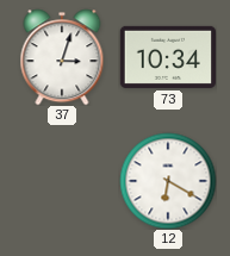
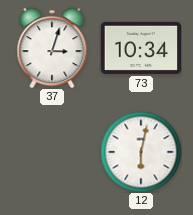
12: 6:20 -> 6:02
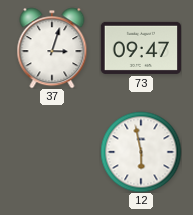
73: 10:34 -> 09:47
12: 6:02 -> 5:58
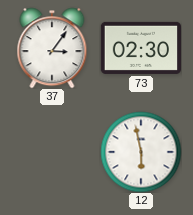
37: 3:03 -> 3:06
73: 09:47 -> 02:30
